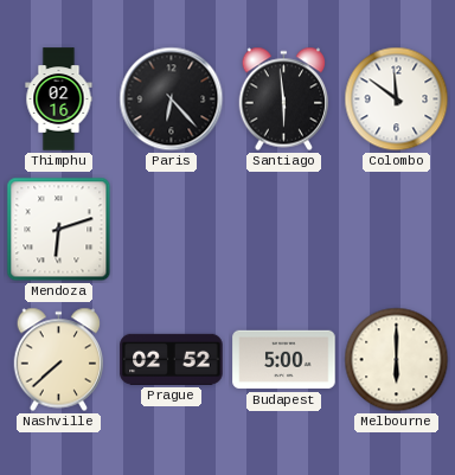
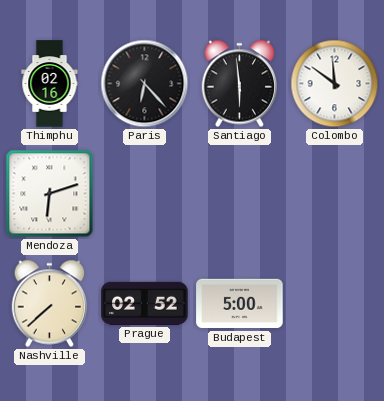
Melbourne: 6:00 -> none
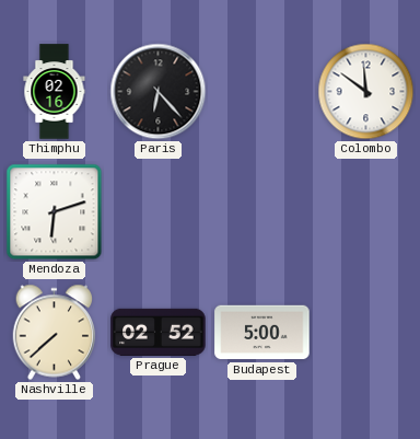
Santiago: 5:59 -> none
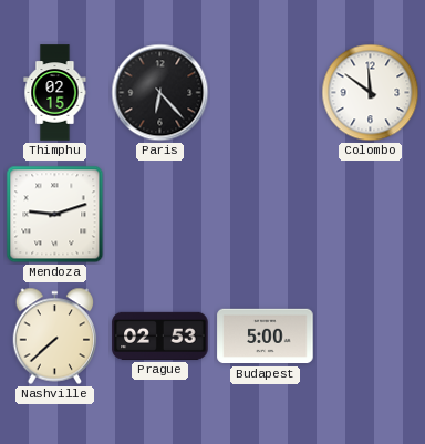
Thimphu: 02:16 -> 02:15
Mendoza: 6:12 -> 9:12
Prague: 02:52 -> 02:53
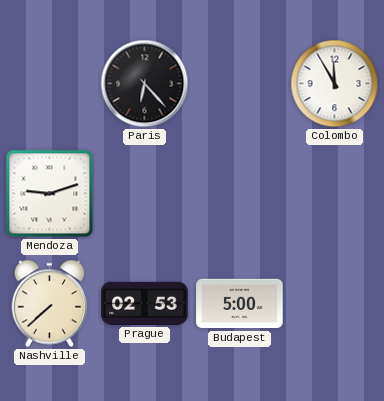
Thimphu: 02:15 -> none
Colombo: 11:51 -> 11:55
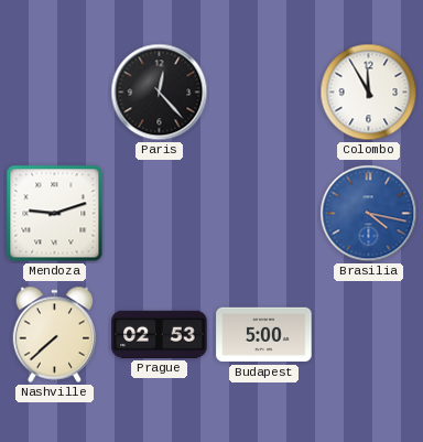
Paris: 6:23 -> 12:23
Brasilia: none -> 4:17
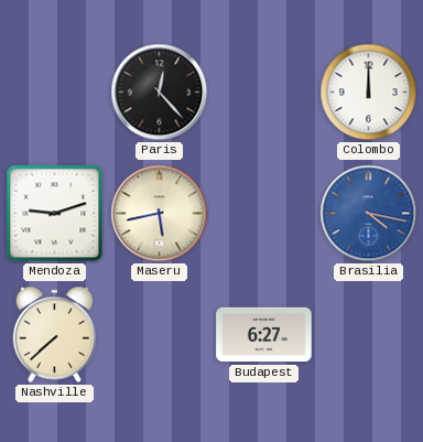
Colombo: 11:55 -> 12:00
Maseru: none -> 5:43
Prague: 02:53 -> none
Budapest: 5:00 -> 6:27
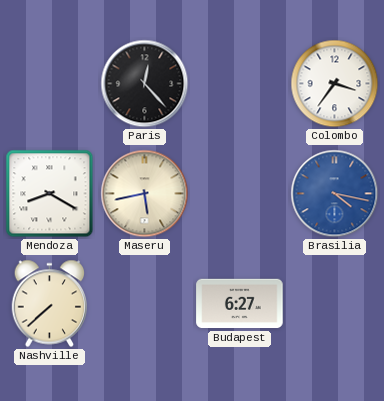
Colombo: 12:00 -> 3:36
Mendoza: 9:12 -> 8:20
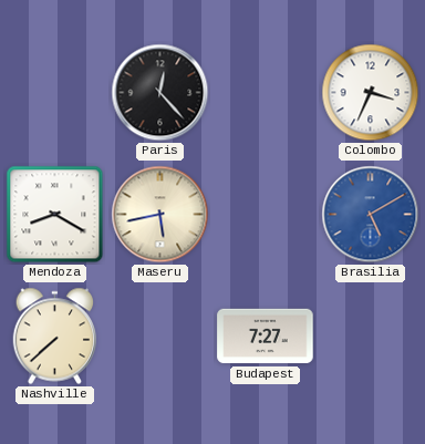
Colombo: 3:36 -> 3:34
Brasilia: 4:17 -> 5:10
Budapest: 6:27 -> 7:27
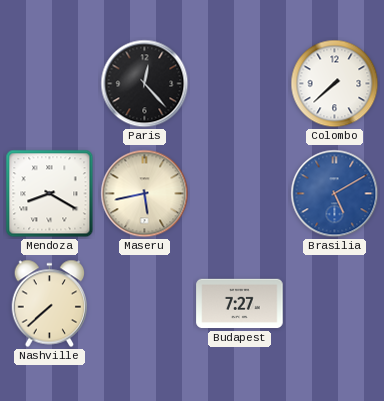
Colombo: 3:34 -> 7:38
